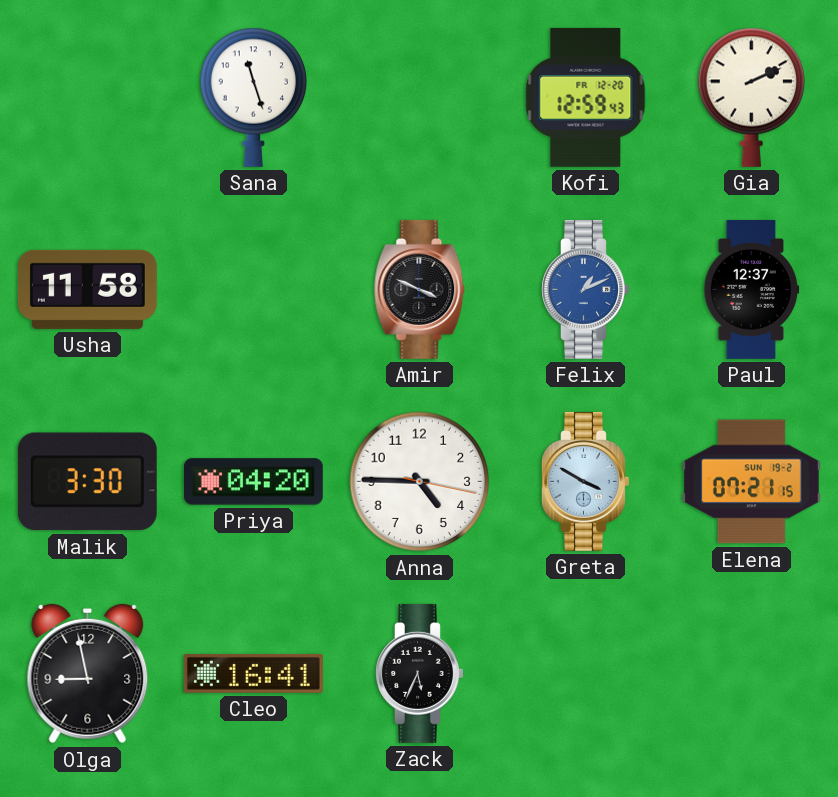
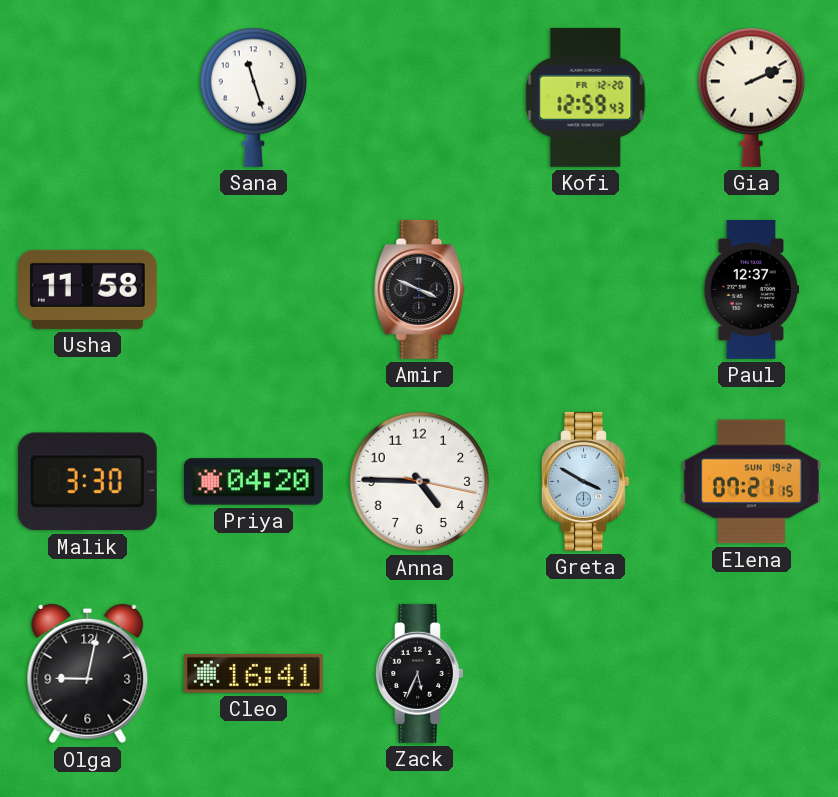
Felix: 1:11 -> none
Olga: 8:58 -> 9:02
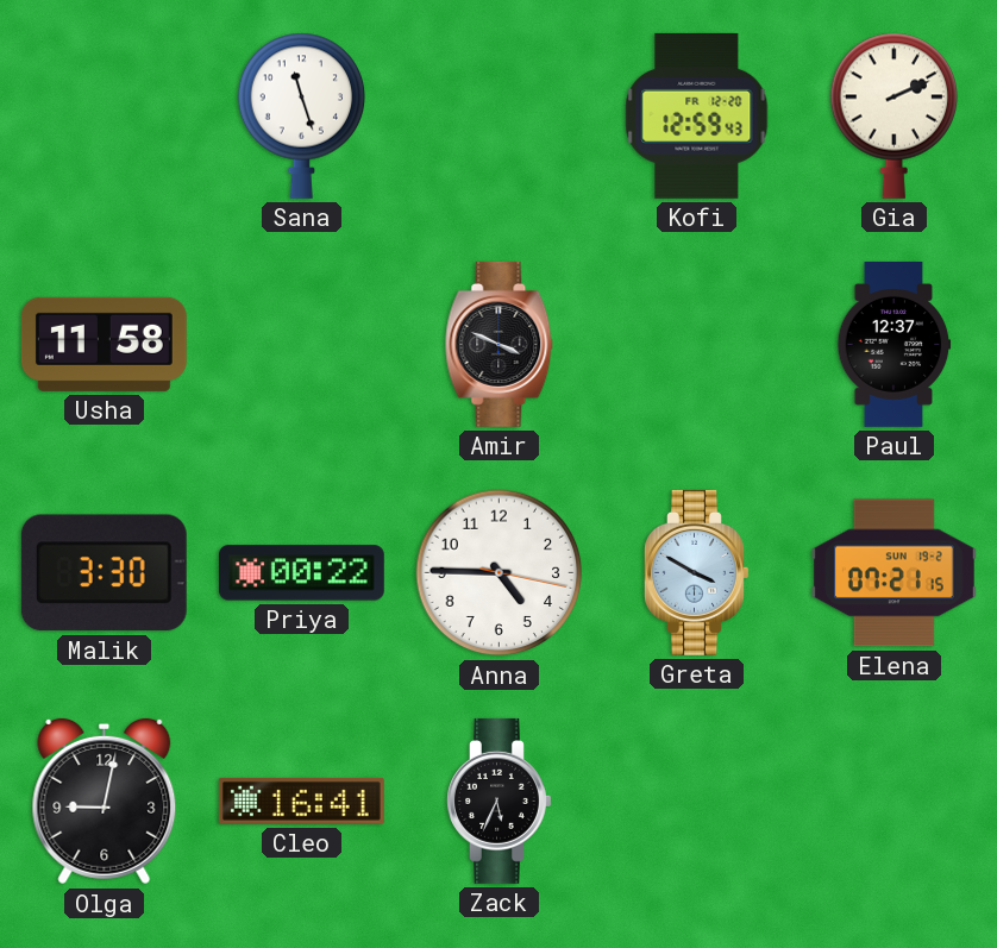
Priya: 04:20 -> 00:22
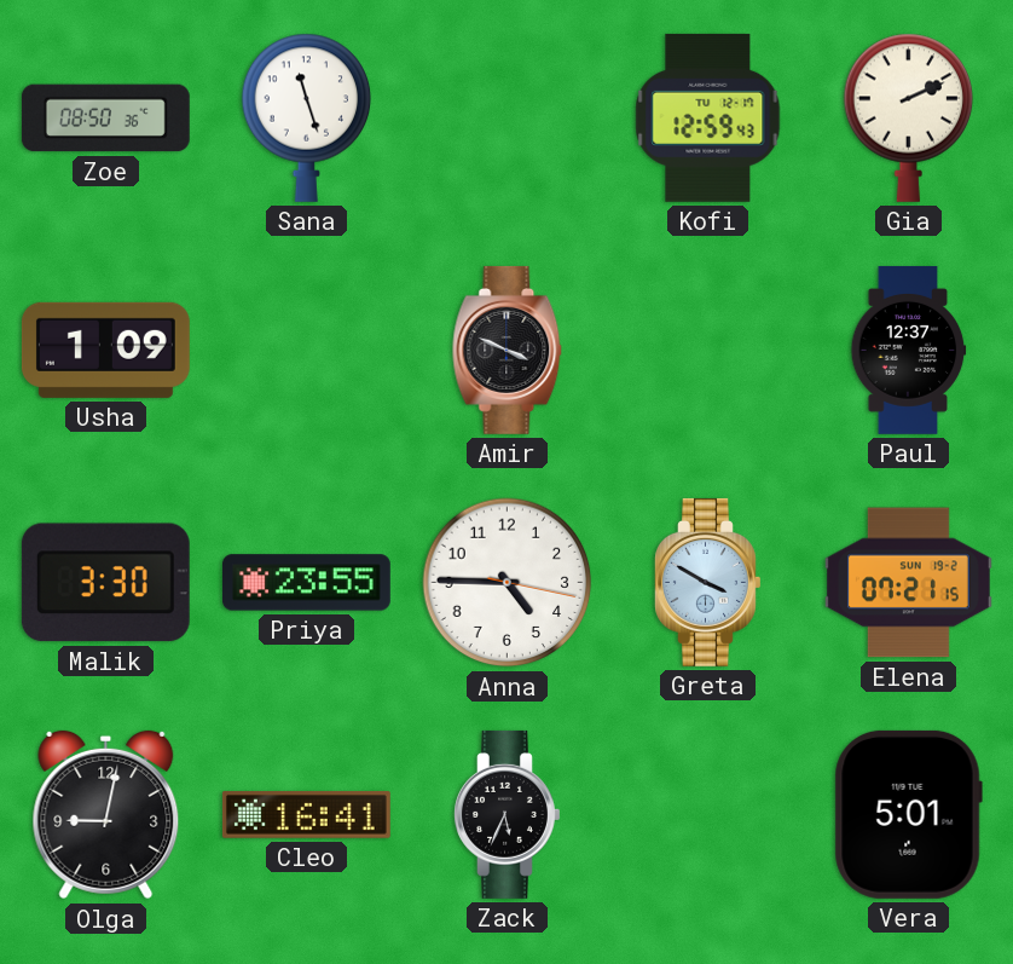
Zoe: none -> 08:50
Kofi date: FR 12-20 -> TU 12-17
Usha: 11:58 -> 1:09
Priya: 00:22 -> 23:55
Vera: none -> 5:01
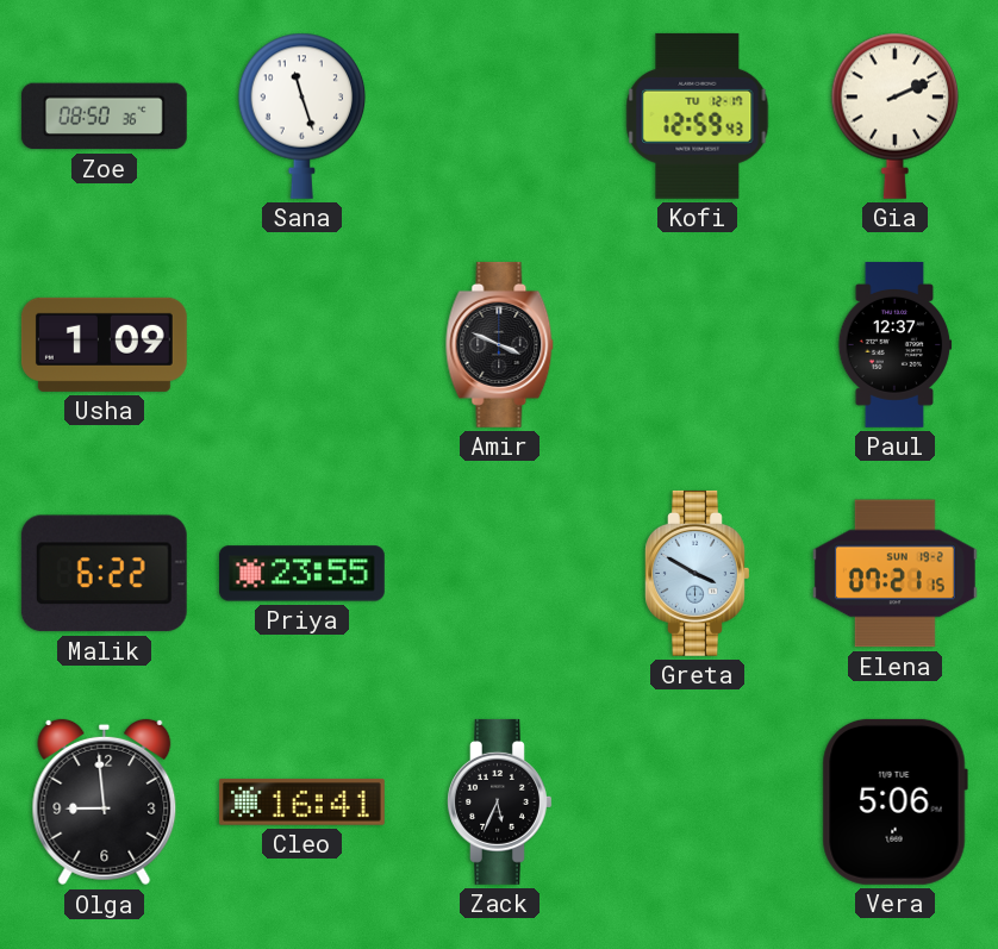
Malik: 3:30 -> 6:22
Anna: 4:45 -> none
Olga: 9:02 -> 8:59
Vera: 5:01 -> 5:06
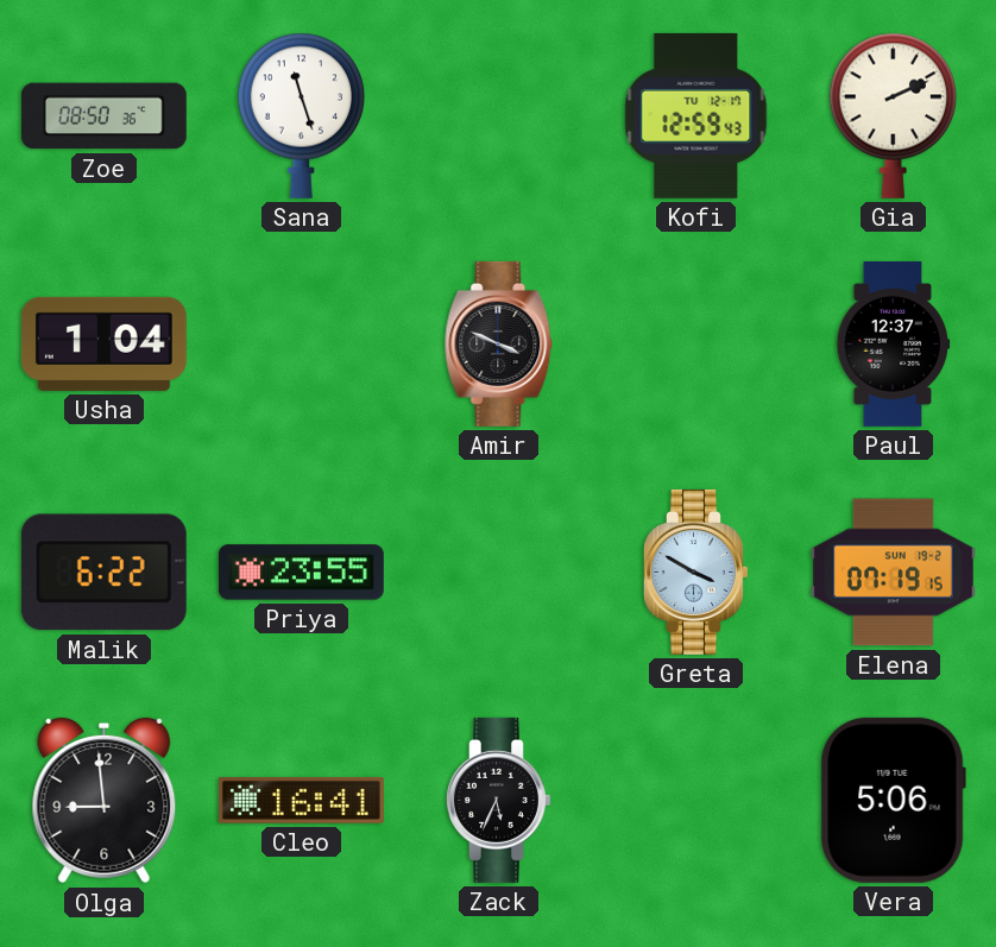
Usha: 1:09 -> 1:04
Elena: 07:21 -> 07:19
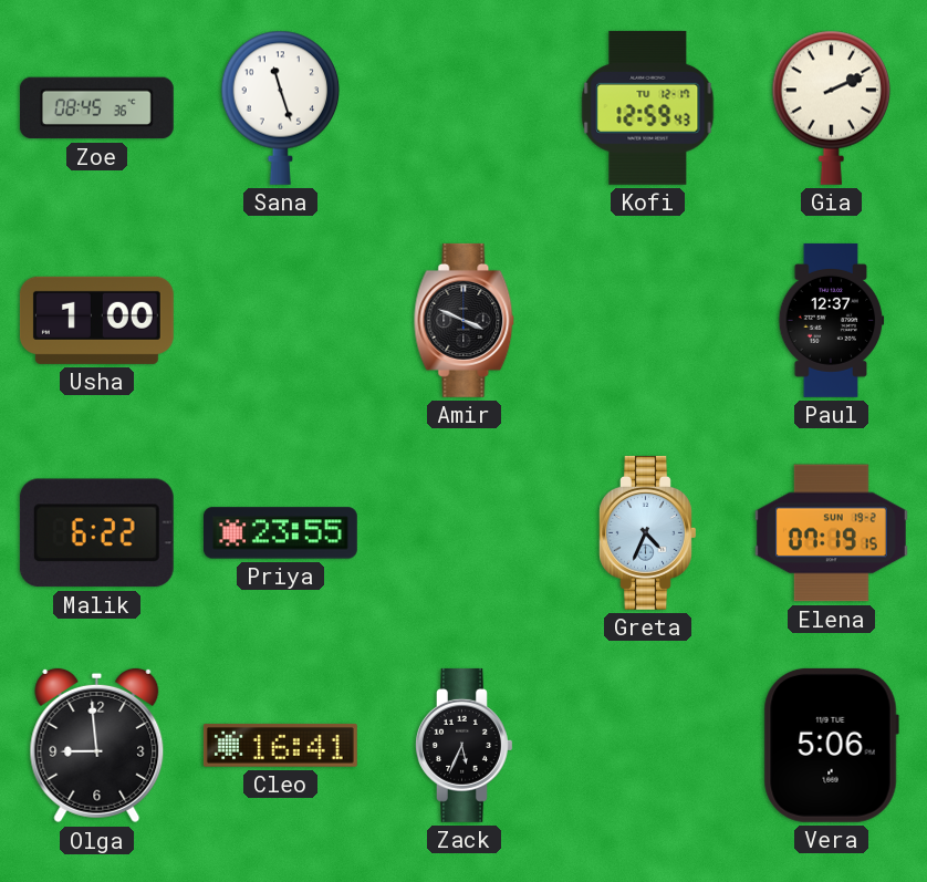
Zoe: 08:50 -> 08:45
Usha: 1:04 -> 1:00
Greta: 3:50 -> 4:34
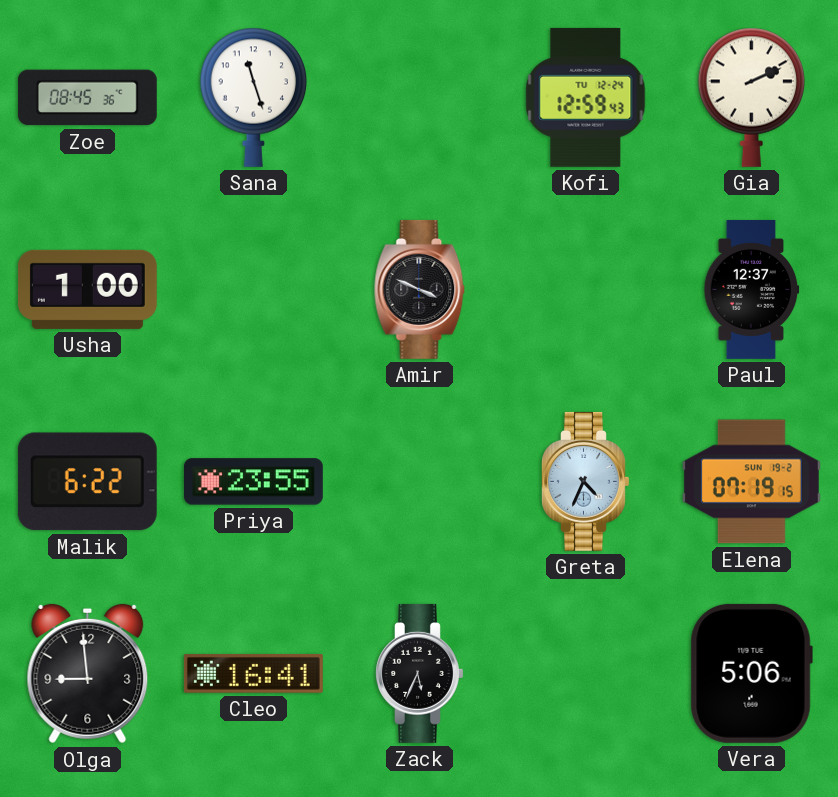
Kofi date: TU 12-17 -> TU 12-24
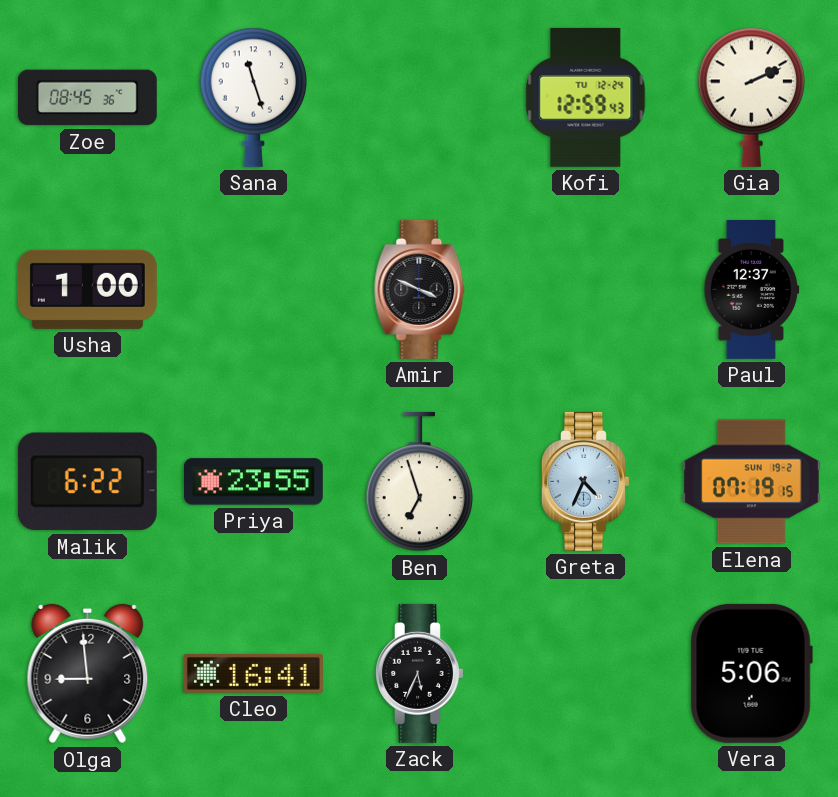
Ben: none -> 6:57
